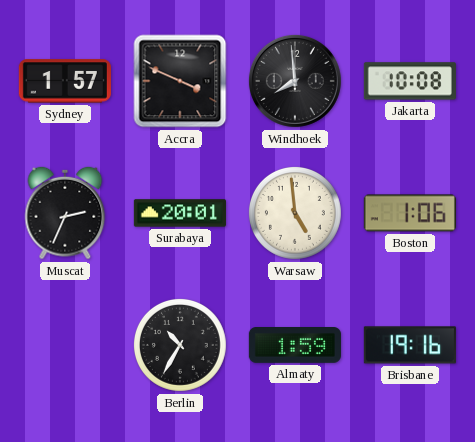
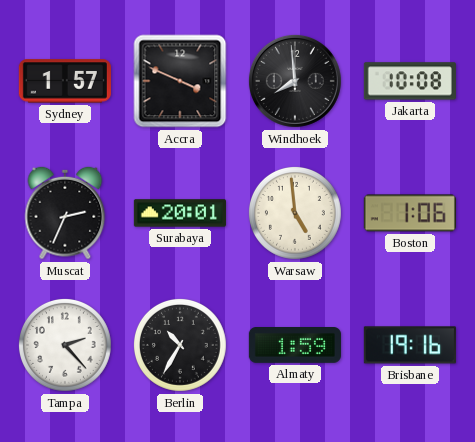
Tampa: none -> 2:23
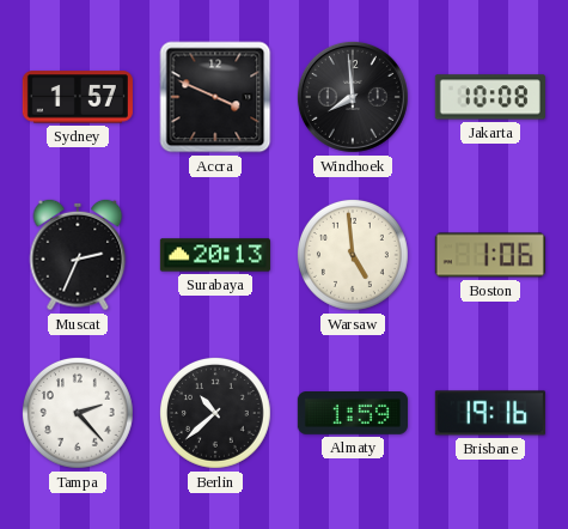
Surabaya: 20:01 -> 20:13
Berlin: 10:35 -> 10:38
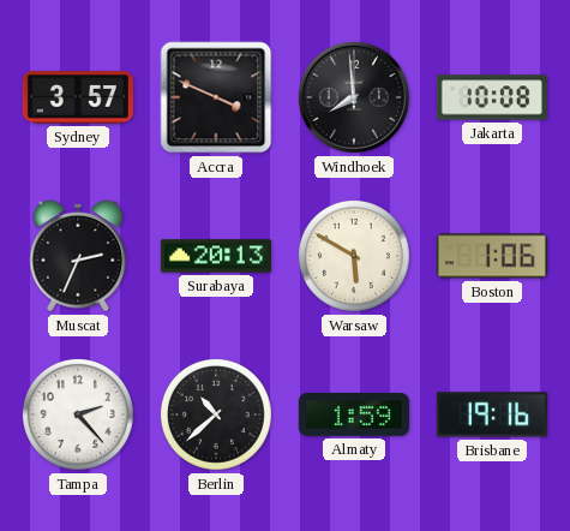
Sydney: 1:57 -> 3:57
Warsaw: 4:59 -> 5:50
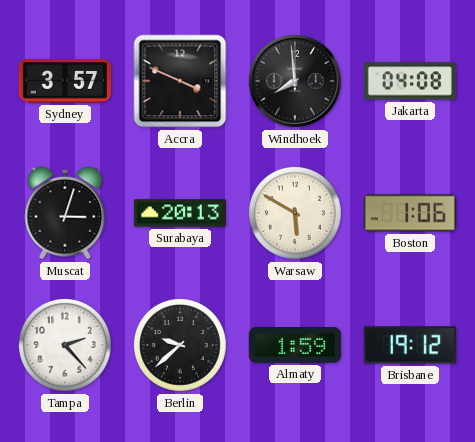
Jakarta: 10:08 -> 04:08
Muscat: 2:34 -> 3:03
Berlin: 10:38 -> 9:38
Brisbane: 19:16 -> 19:12
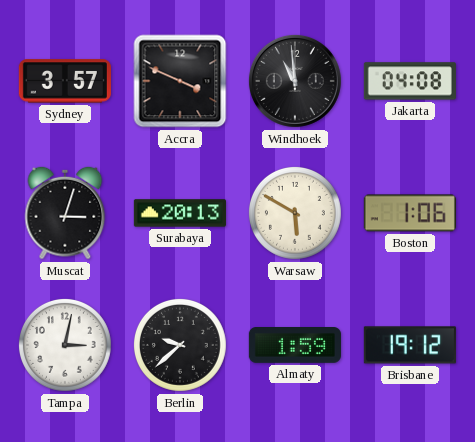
Windhoek: 7:59 -> 10:59
Tampa: 2:23 -> 3:02
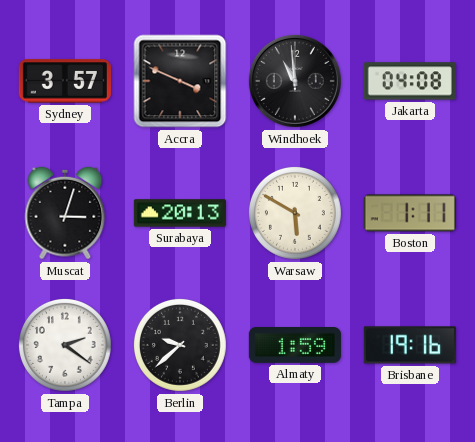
Boston: 1:06 -> 1:11
Tampa: 3:02 -> 2:21
Brisbane: 19:12 -> 19:16
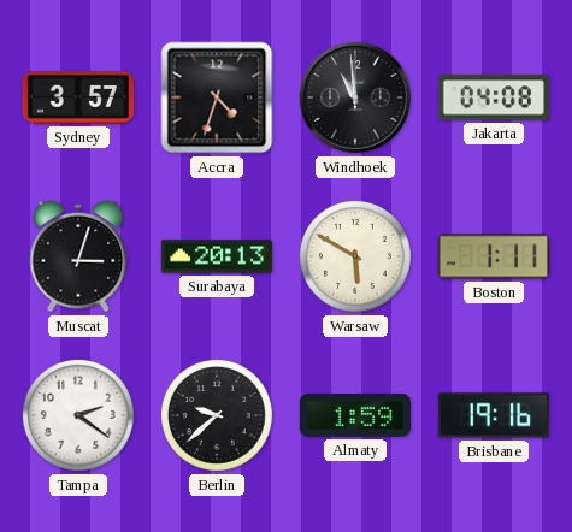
Accra: 3:49 -> 4:33
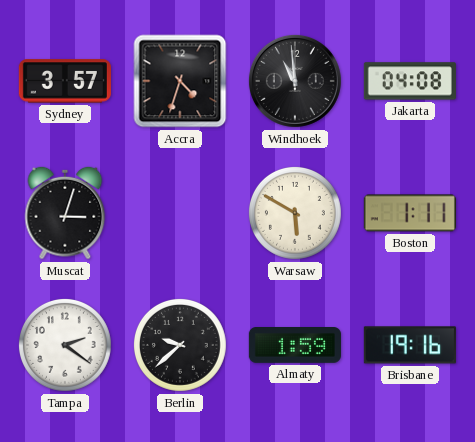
Surabaya: 20:13 -> none
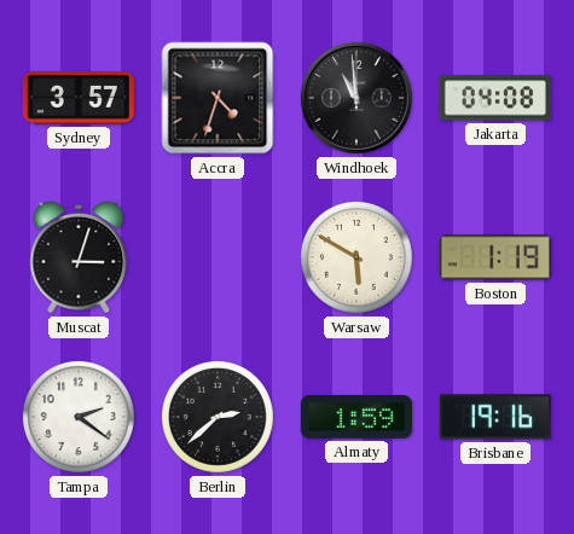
Boston: 1:11 -> 1:19
Berlin: 9:38 -> 2:38
